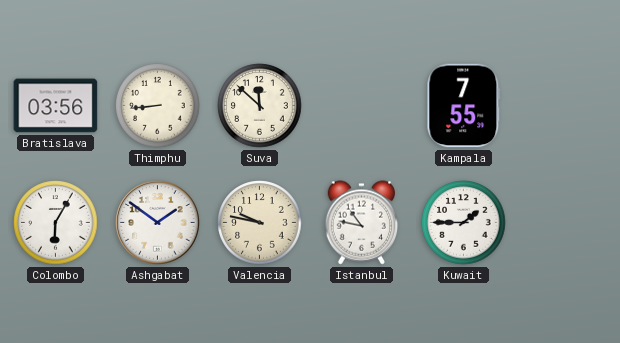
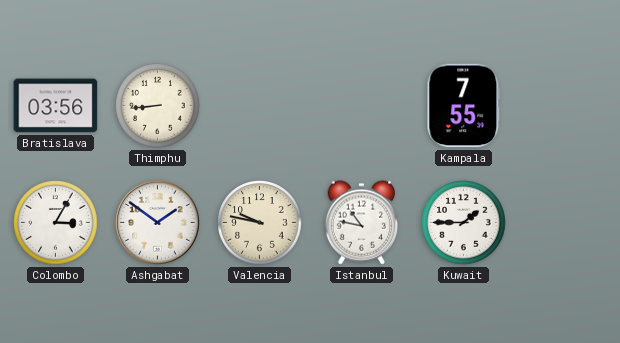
Suva: 11:52 -> none
Colombo: 6:05 -> 3:05
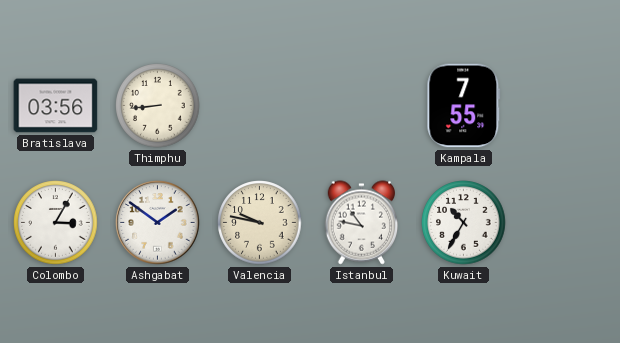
Kuwait: 1:45 -> 10:35
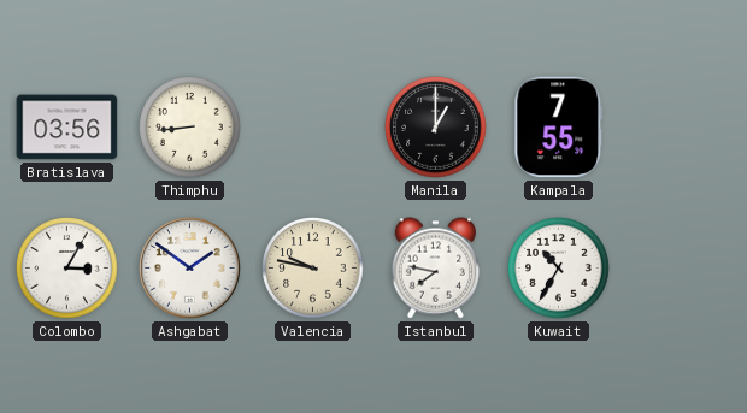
Manila: none -> 1:00
Istanbul: 10:47 -> 7:47
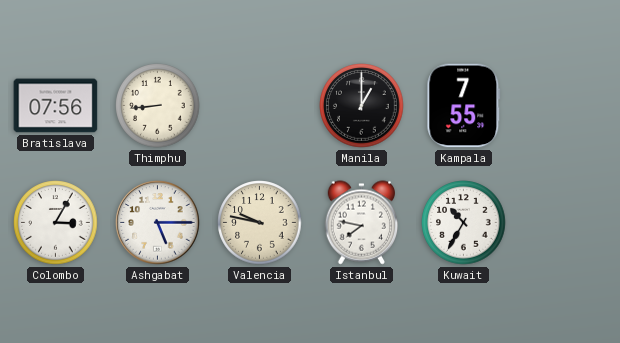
Bratislava: 03:56 -> 07:56
Ashgabat: 1:51 -> 5:15
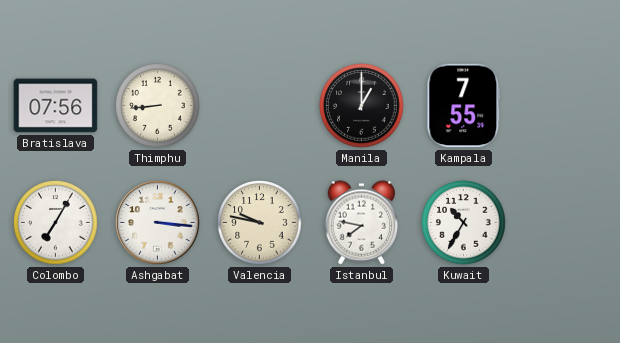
Colombo: 3:05 -> 7:05
Ashgabat: 5:15 -> 3:16
